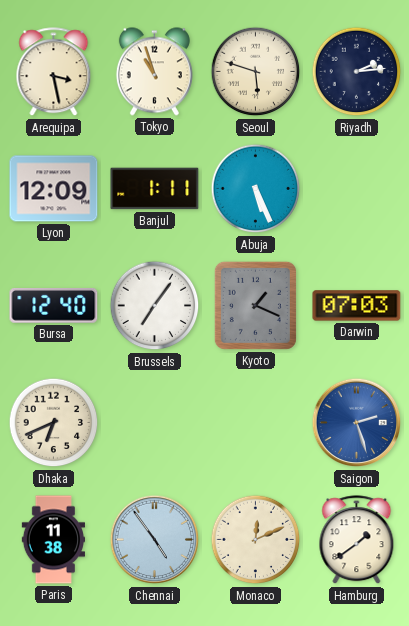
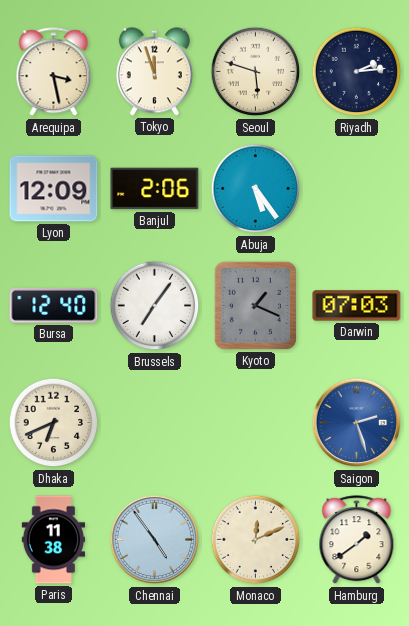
Tokyo: 10:57 -> 11:57
Banjul: 1:11 -> 2:06
Abuja: 5:26 -> 5:24
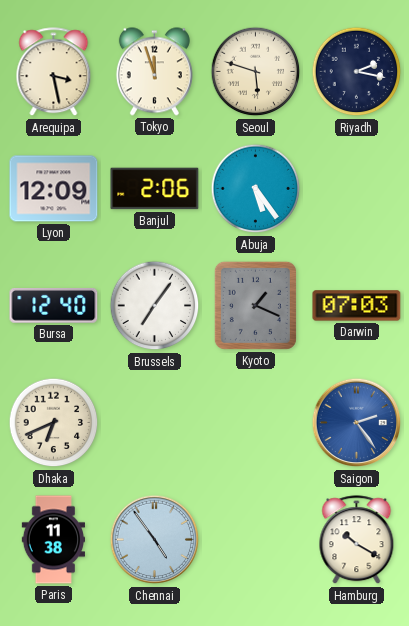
Riyadh: 2:14 -> 2:17
Saigon: 2:27 -> 2:24
Monaco: 12:11 -> none
Hamburg: 1:39 -> 10:20
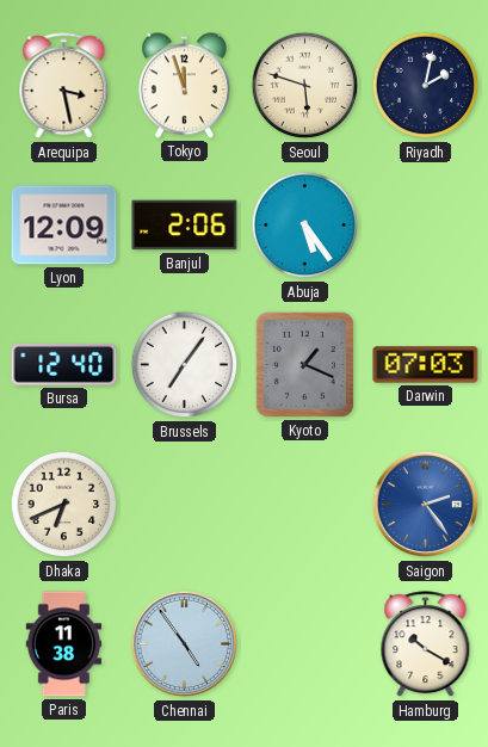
Riyadh: 2:17 -> 2:02
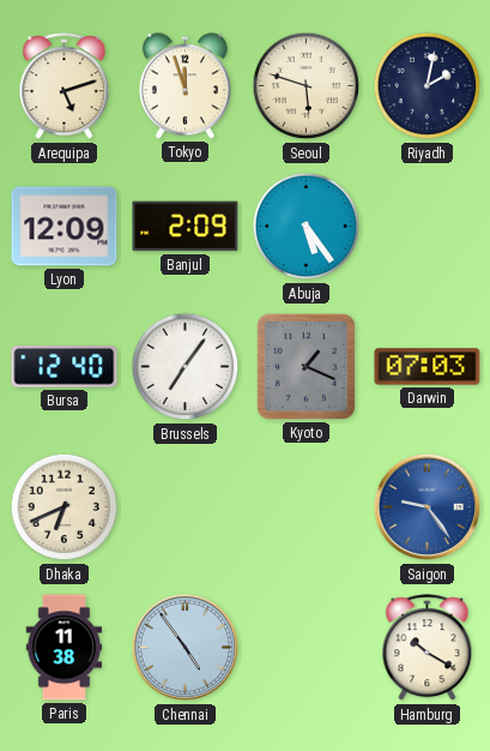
Arequipa: 3:28 -> 5:12
Banjul: 2:06 -> 2:09
Saigon: 2:24 -> 9:24
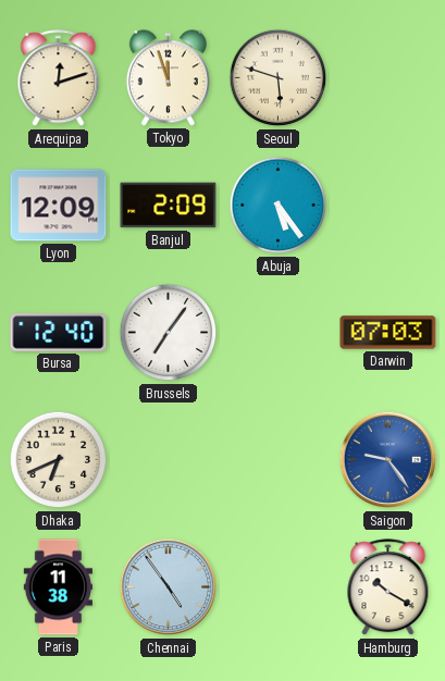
Arequipa: 5:12 -> 12:12
Riyadh: 2:02 -> none
Kyoto: 1:19 -> none
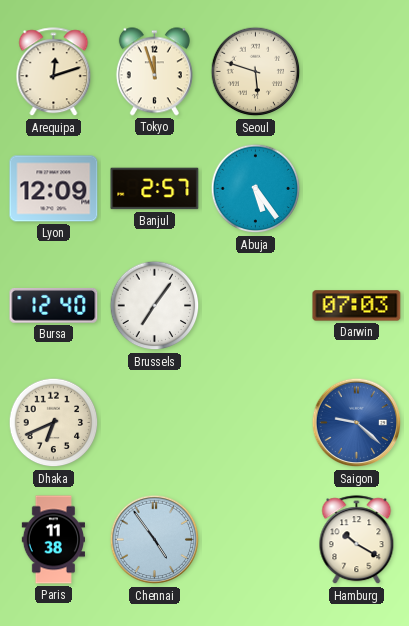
Banjul: 2:09 -> 2:57
Saigon: 9:24 -> 9:22
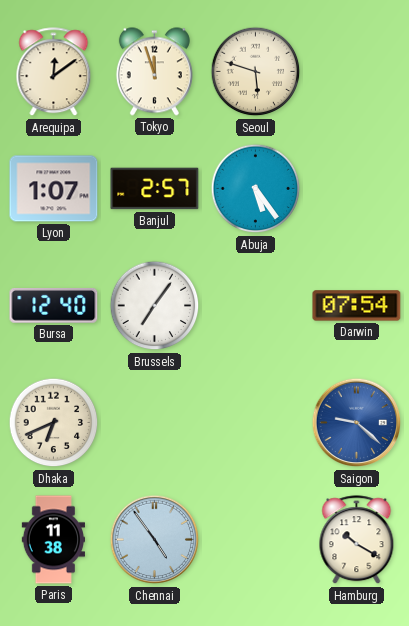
Arequipa: 12:12 -> 12:09
Lyon: 12:09 -> 1:07
Darwin: 07:03 -> 07:54
